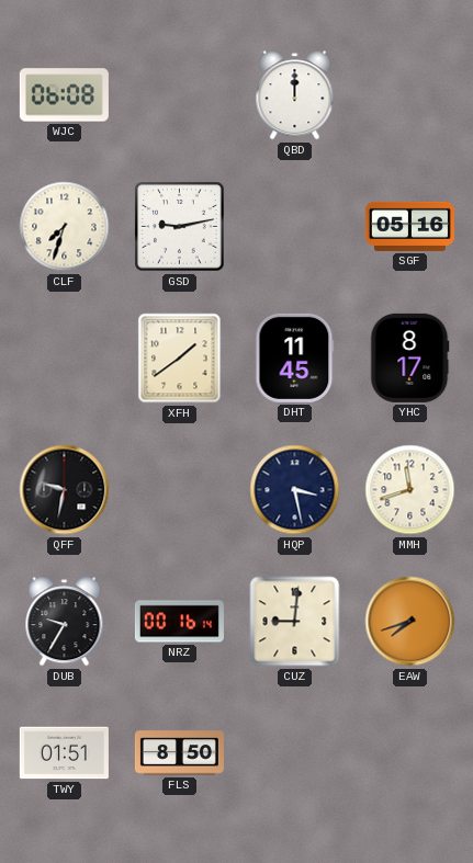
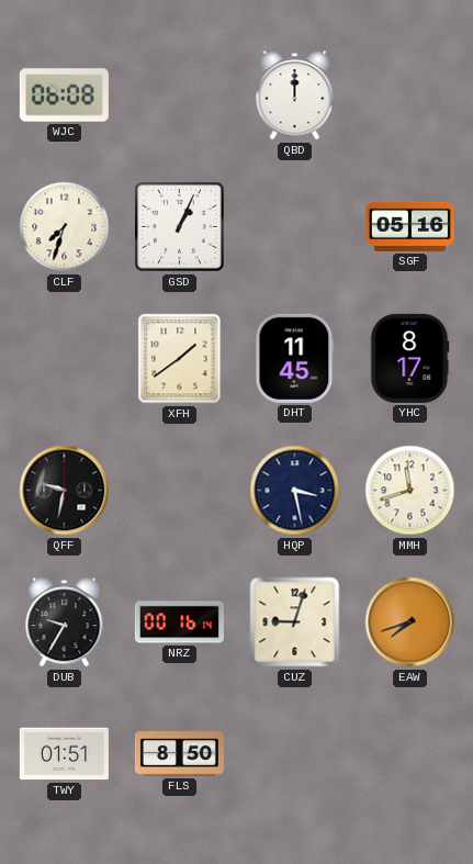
GSD: 9:13 -> 1:04
CUZ: 9:01 -> 9:03
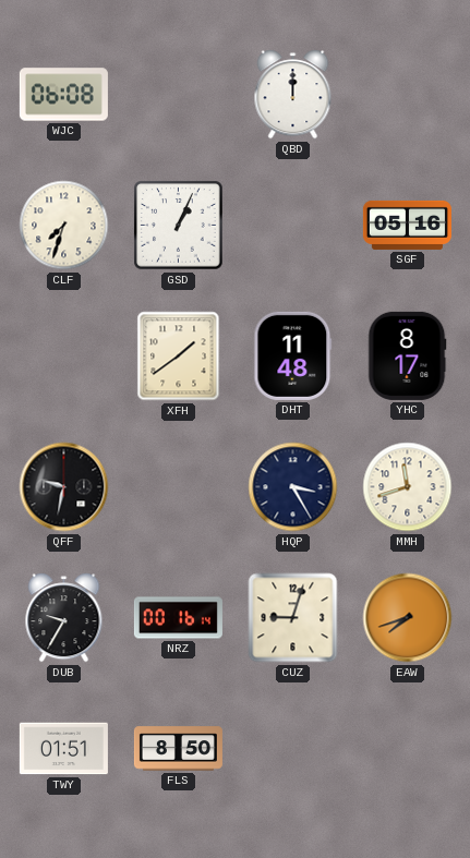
DHT: 11:45 -> 11:48
HQP: 3:28 -> 3:25
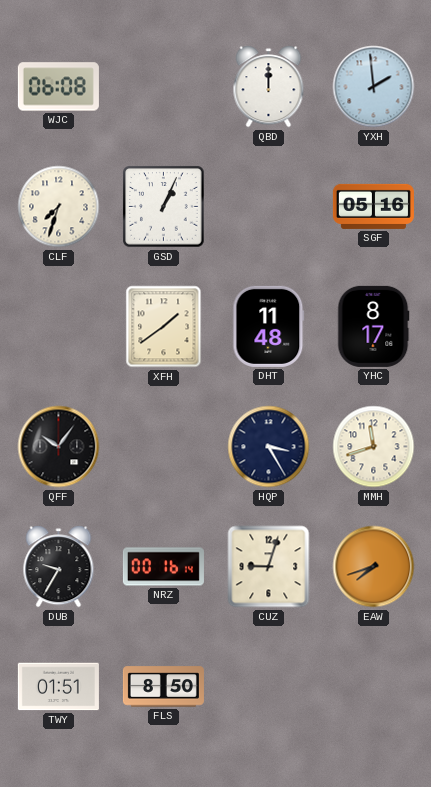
YXH: none -> 1:59
QFF: 9:32 -> 10:06
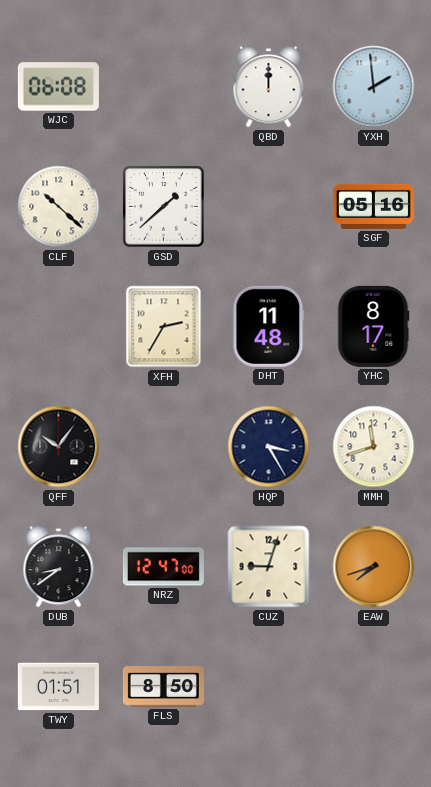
CLF: 7:33 -> 10:22
GSD: 1:04 -> 1:38
XFH: 1:39 -> 2:35
DUB: 9:35 -> 8:39
NRZ: 00:16 -> 12:47
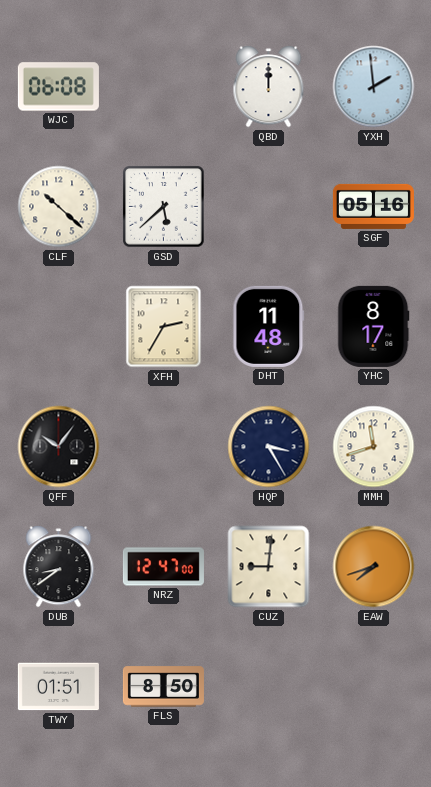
GSD: 1:38 -> 5:38
CUZ: 9:03 -> 9:01
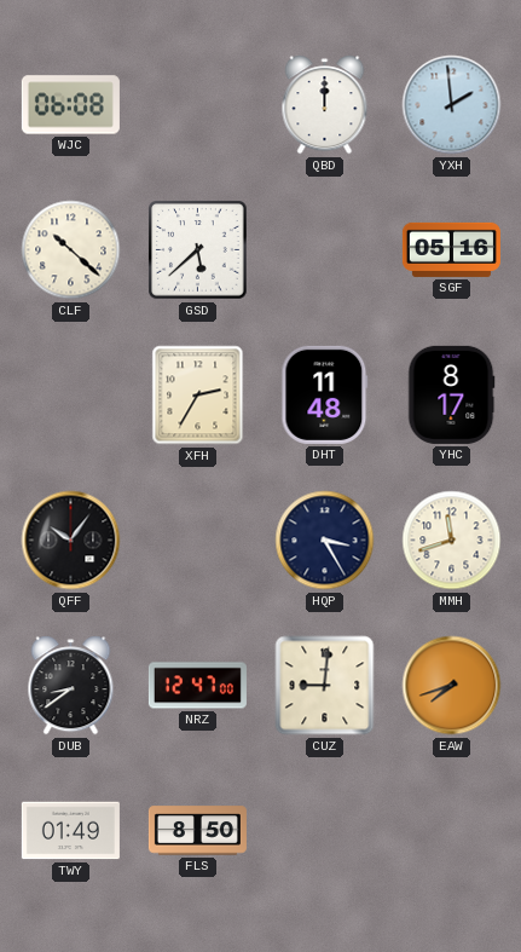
TWY: 01:51 -> 01:49
